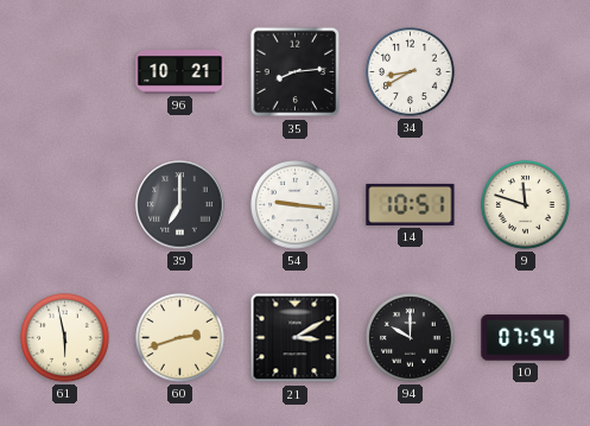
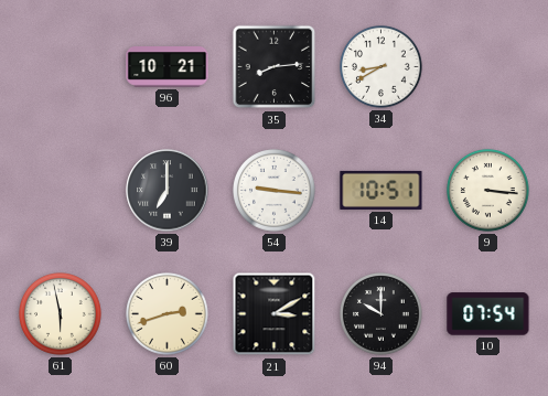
9: 11:48 -> 3:16
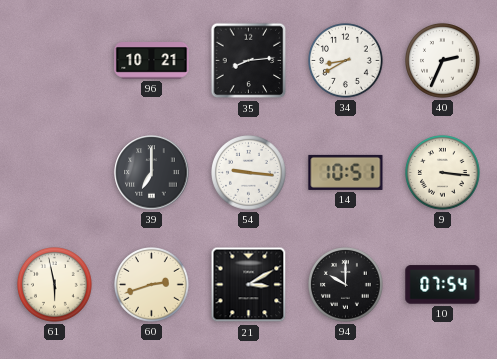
40: none -> 2:34
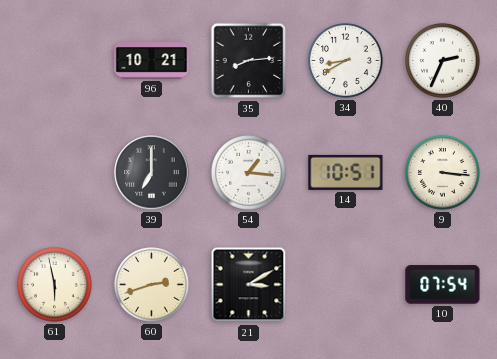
54: 9:16 -> 1:16
94: 10:00 -> none
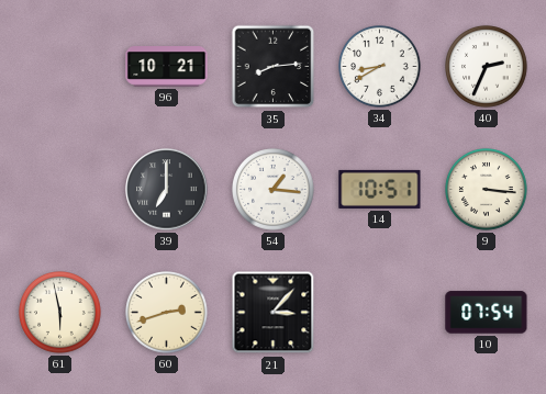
21: 3:10 -> 3:07
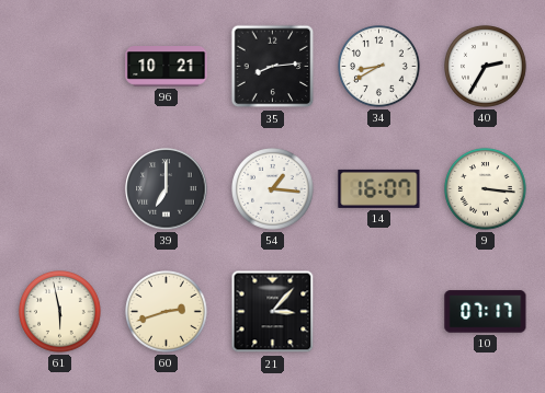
40: 2:34 -> 2:35
14: 10:51 -> 16:07
10: 07:54 -> 07:17
